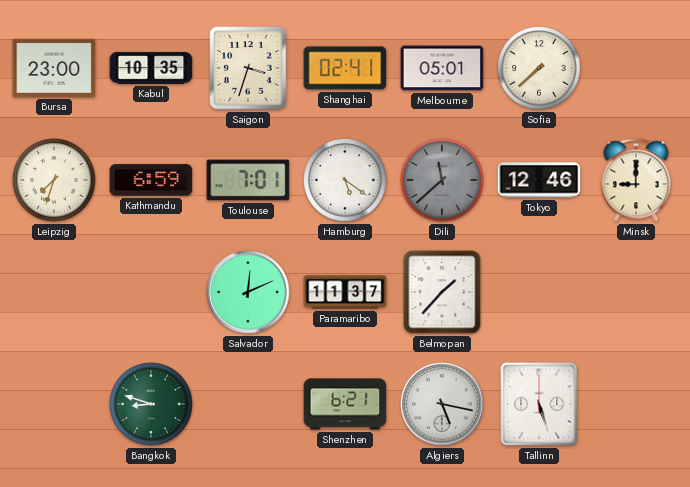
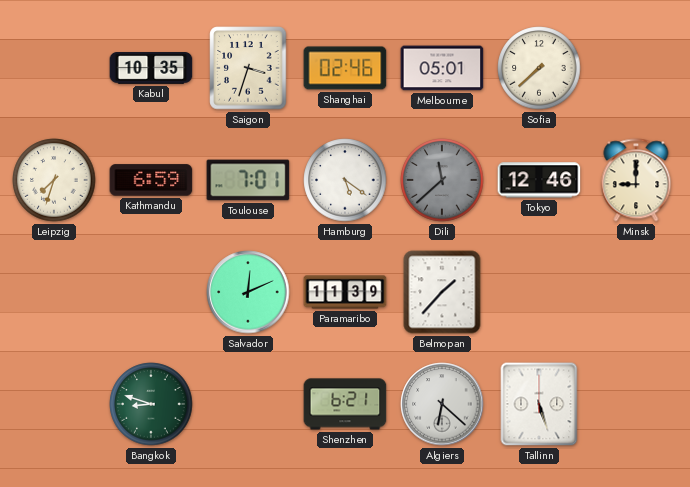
Bursa: 23:00 -> none
Shanghai: 02:41 -> 02:46
Paramaribo: 11:37 -> 11:39
Algiers: 5:17 -> 6:22
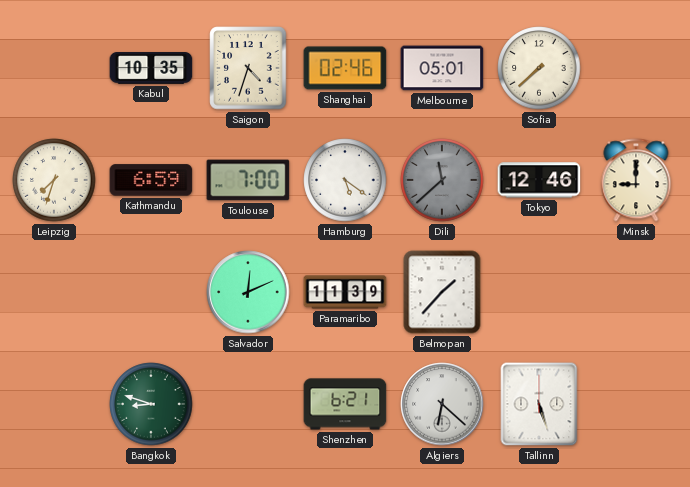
Saigon: 3:33 -> 4:33
Toulouse: 7:01 -> 7:00
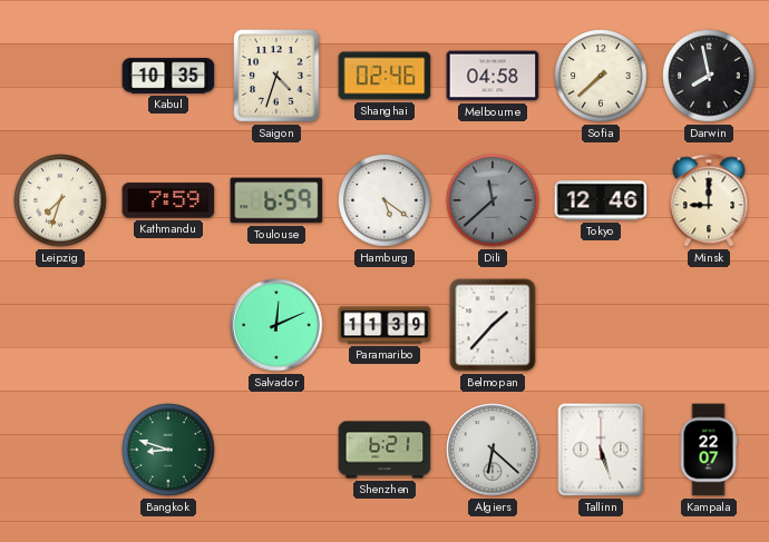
Melbourne: 05:01 -> 04:58
Darwin: none -> 7:58
Kathmandu: 6:59 -> 7:59
Toulouse: 7:00 -> 6:59
Kampala: none -> 22:07
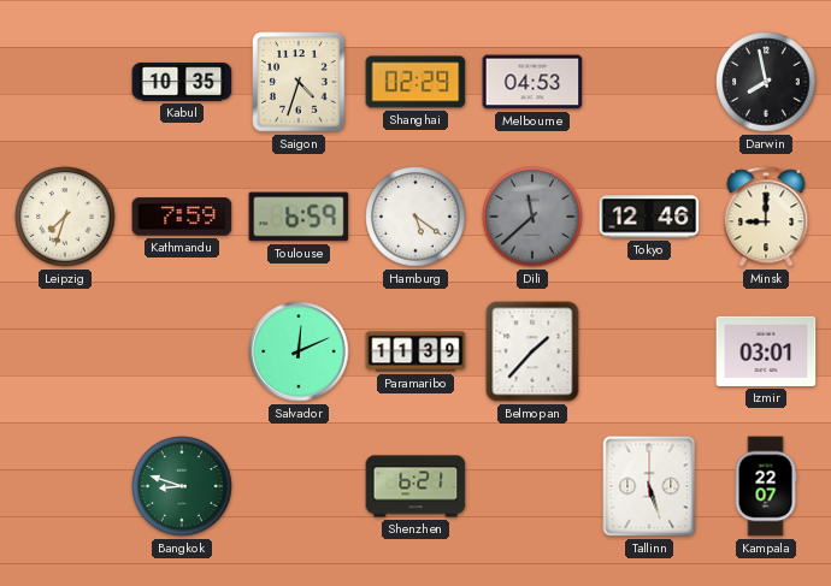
Shanghai: 02:46 -> 02:29
Melbourne: 04:58 -> 04:53
Sofia: 7:38 -> none
Izmir: none -> 03:01
Algiers: 6:22 -> none
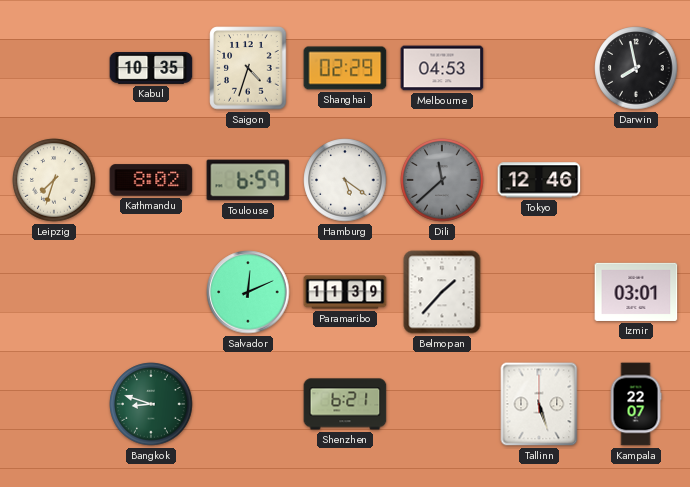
Kathmandu: 7:59 -> 8:02
Minsk: 9:00 -> none
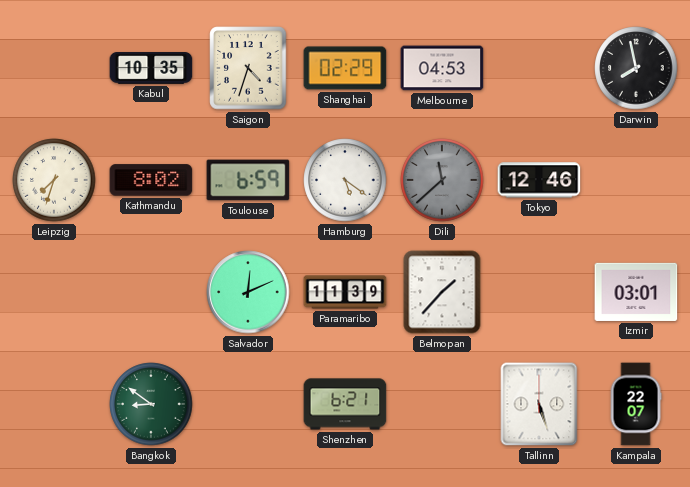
Bangkok: 8:48 -> 8:51
